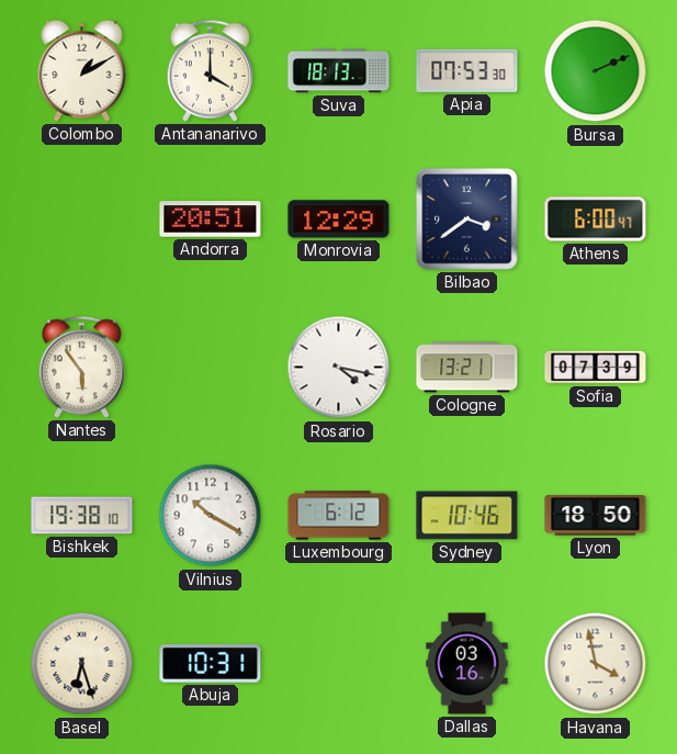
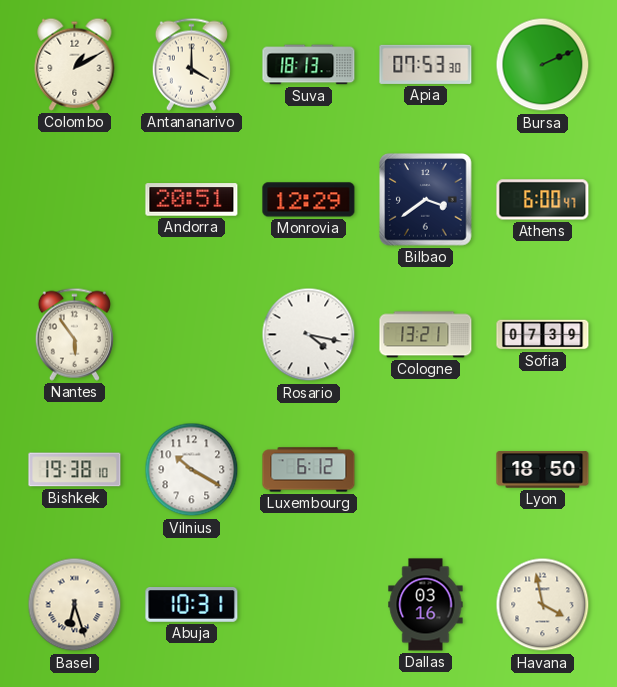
Sydney: 10:46 -> none
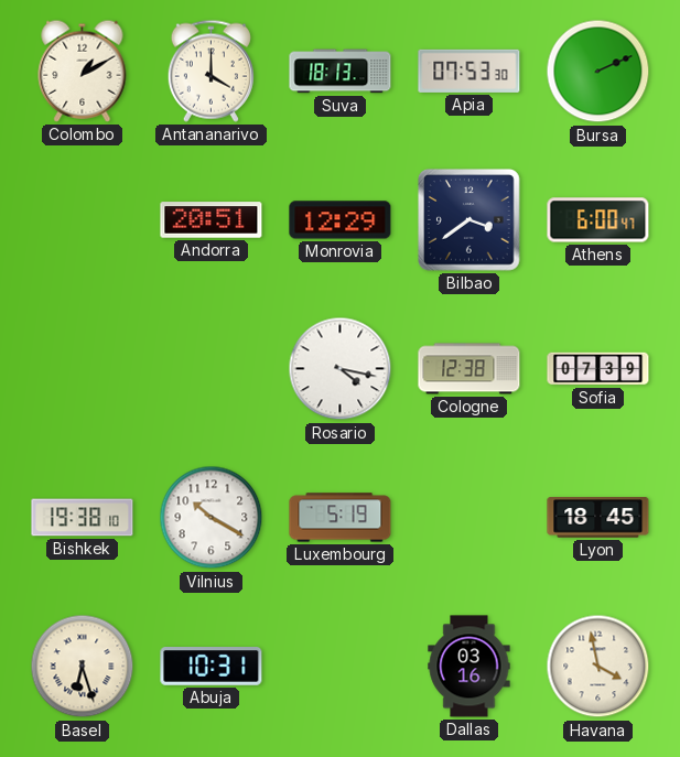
Nantes: 5:54 -> none
Cologne: 13:21 -> 12:38
Luxembourg: 6:12 -> 5:19
Lyon: 18:50 -> 18:45
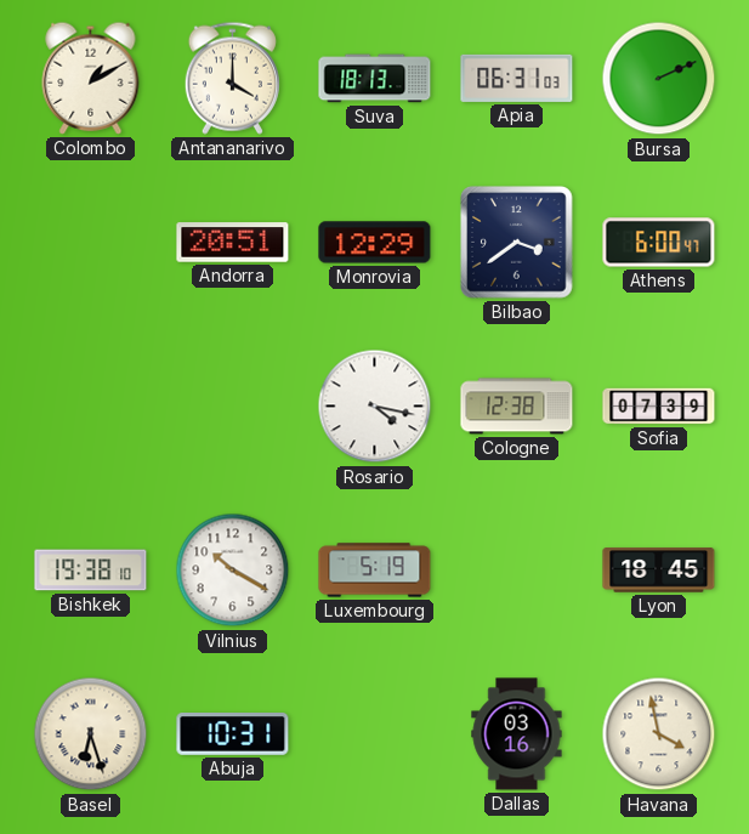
Apia: 07:53 -> 06:31
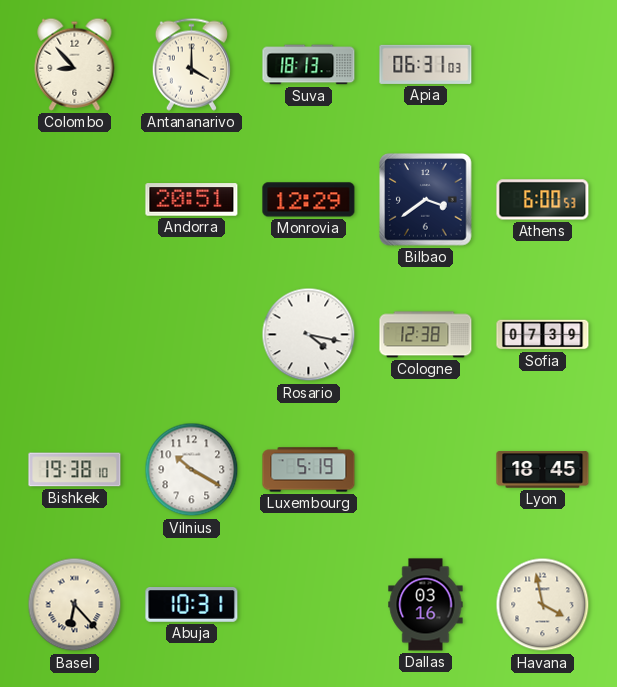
Colombo: 1:10 -> 8:53
Bursa: 2:11 -> none
Athens: 6:00:47 -> 6:00:53
Basel: 6:27 -> 6:23
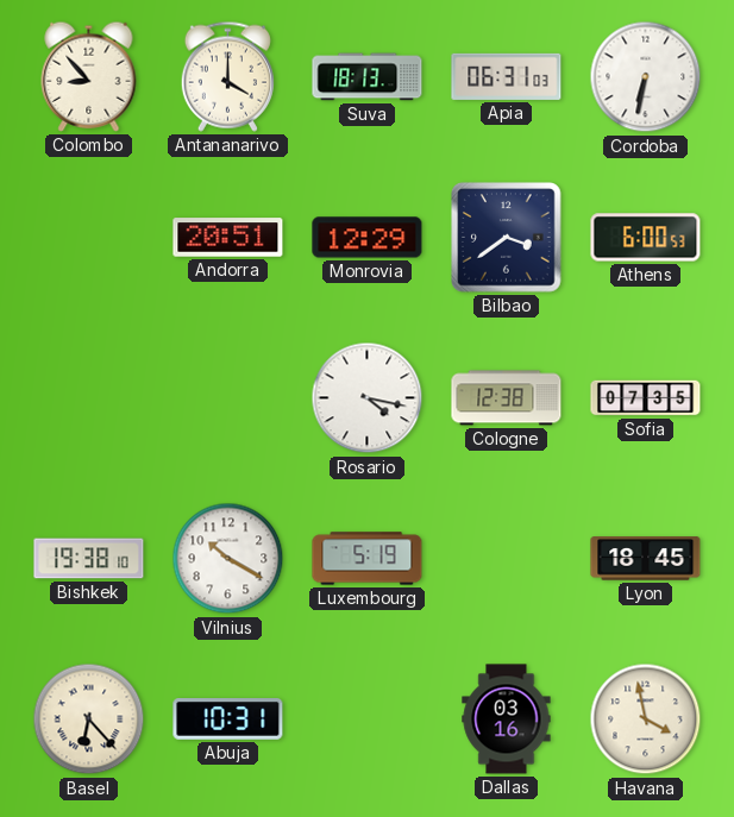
Cordoba: none -> 6:32
Sofia: 07:39 -> 07:35
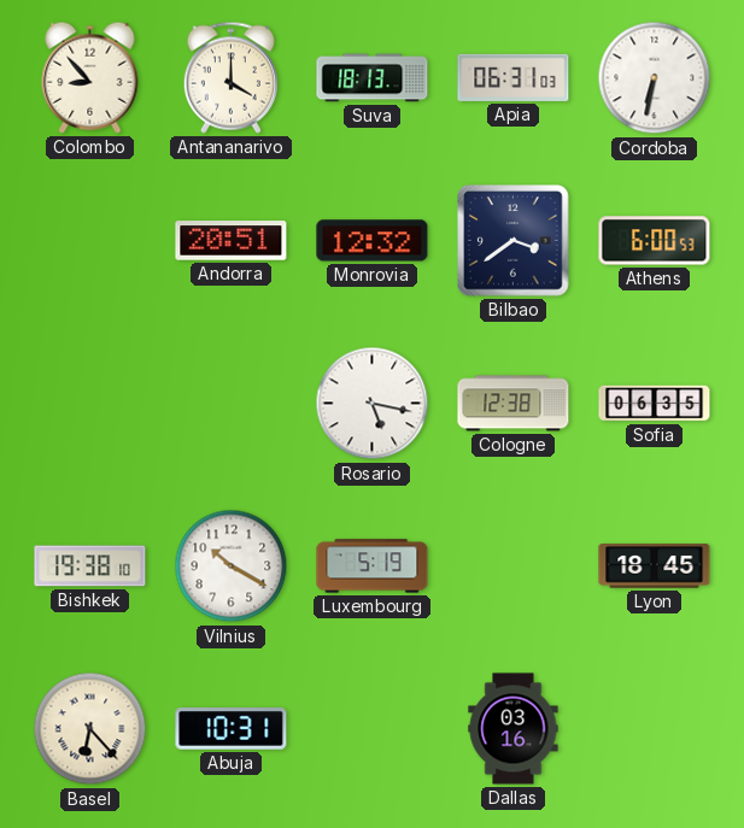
Monrovia: 12:29 -> 12:32
Rosario: 4:17 -> 5:17
Sofia: 07:35 -> 06:35
Havana: 3:58 -> none
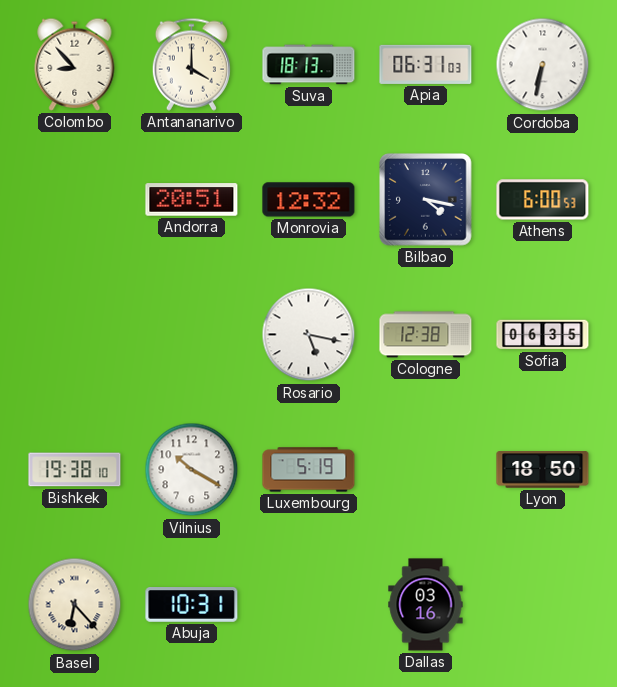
Bilbao: 3:39 -> 4:17
Lyon: 18:45 -> 18:50
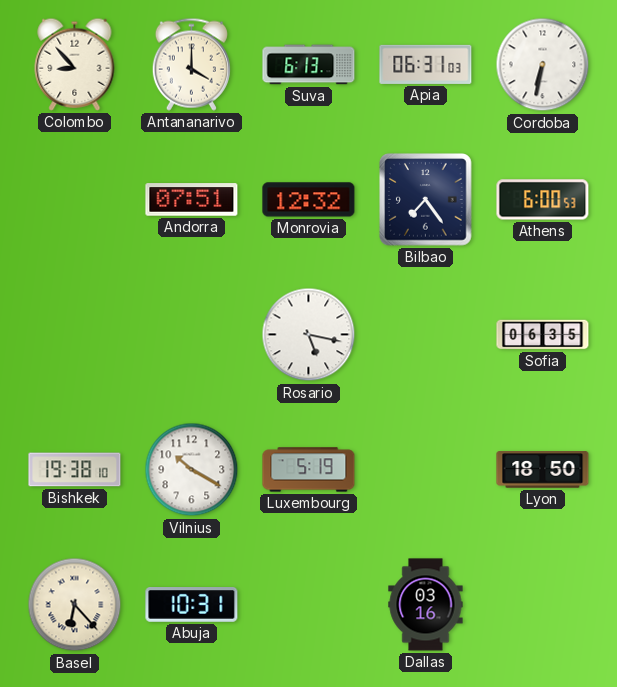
Suva: 18:13 -> 6:13
Andorra: 20:51 -> 07:51
Bilbao: 4:17 -> 7:24
Cologne: 12:38 -> none
